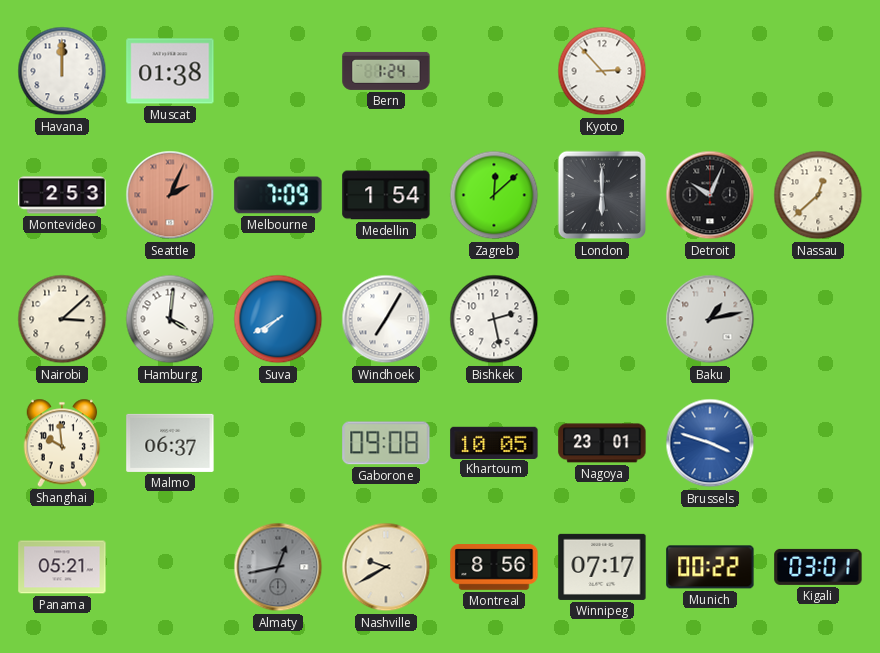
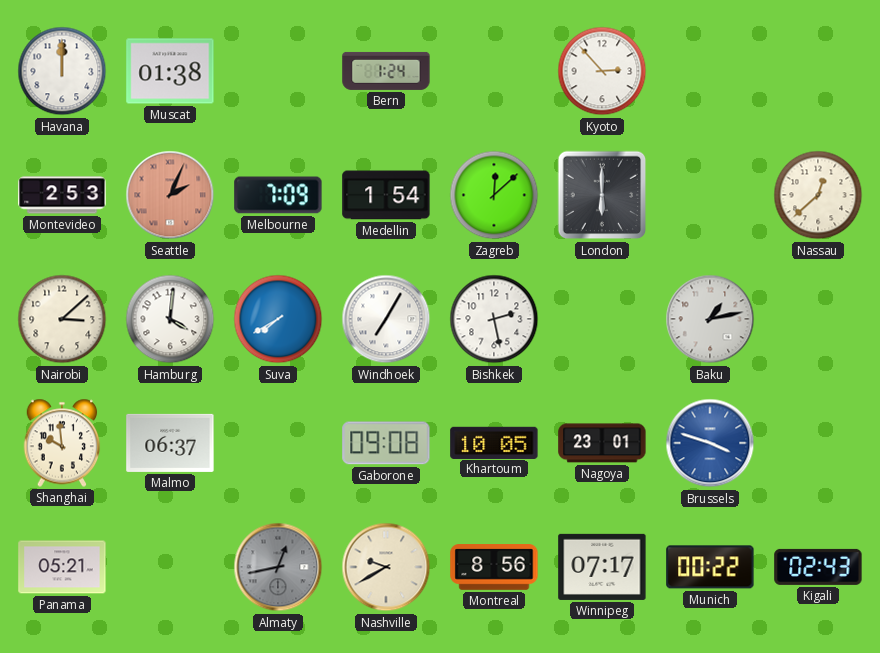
Detroit: 10:04 -> none
Kigali: 03:01 -> 02:43
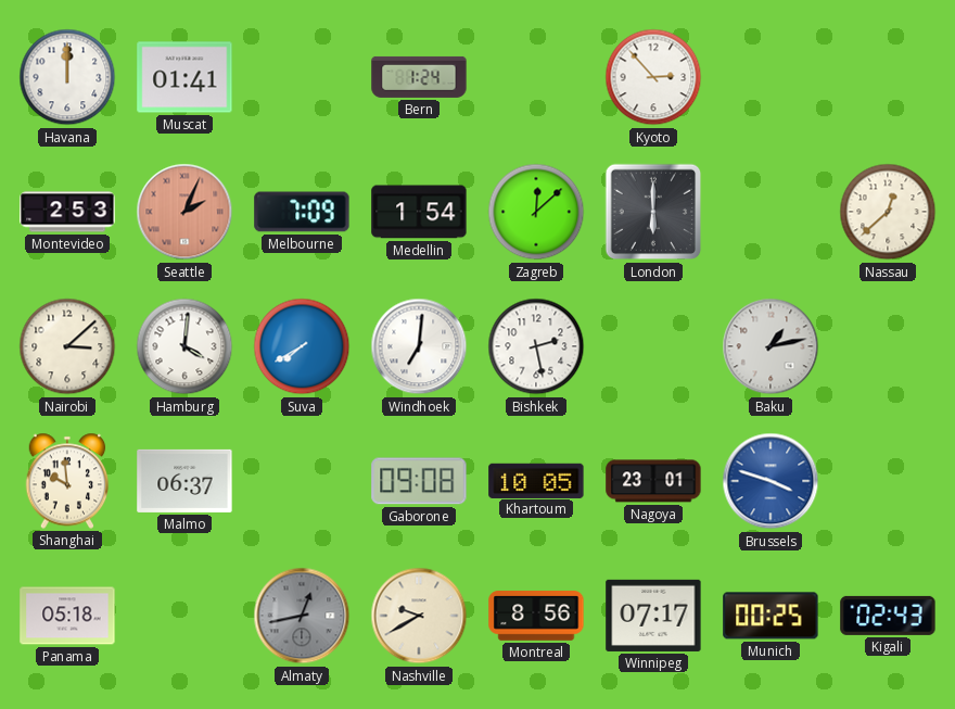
Muscat: 01:38 -> 01:41
Windhoek: 7:05 -> 7:01
Panama: 05:21 -> 05:18
Munich: 00:22 -> 00:25
